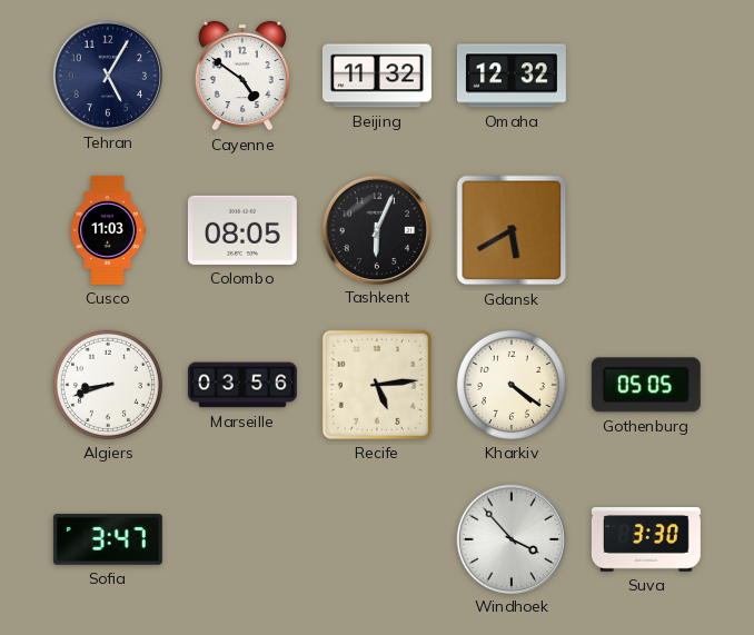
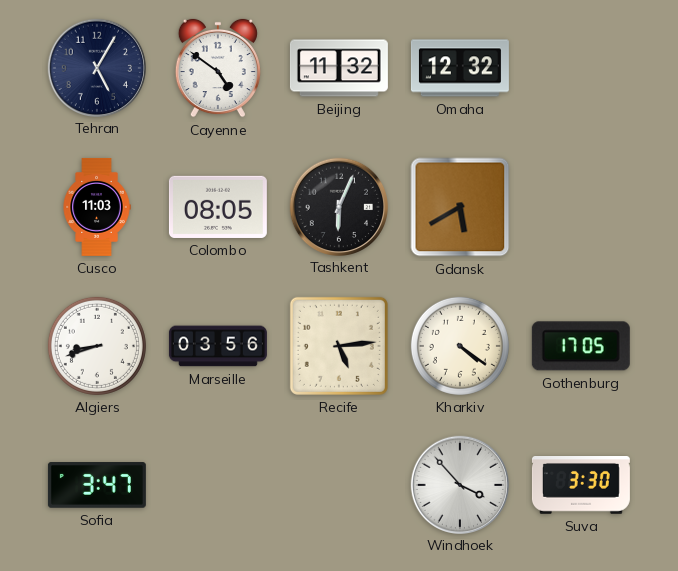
Gothenburg: 05:05 -> 17:05
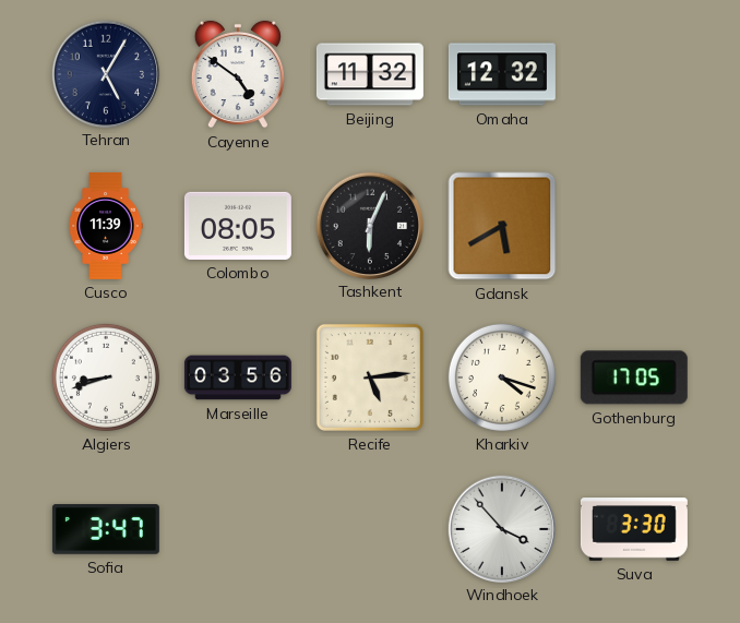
Cusco: 11:03 -> 11:39
Kharkiv: 4:21 -> 4:18
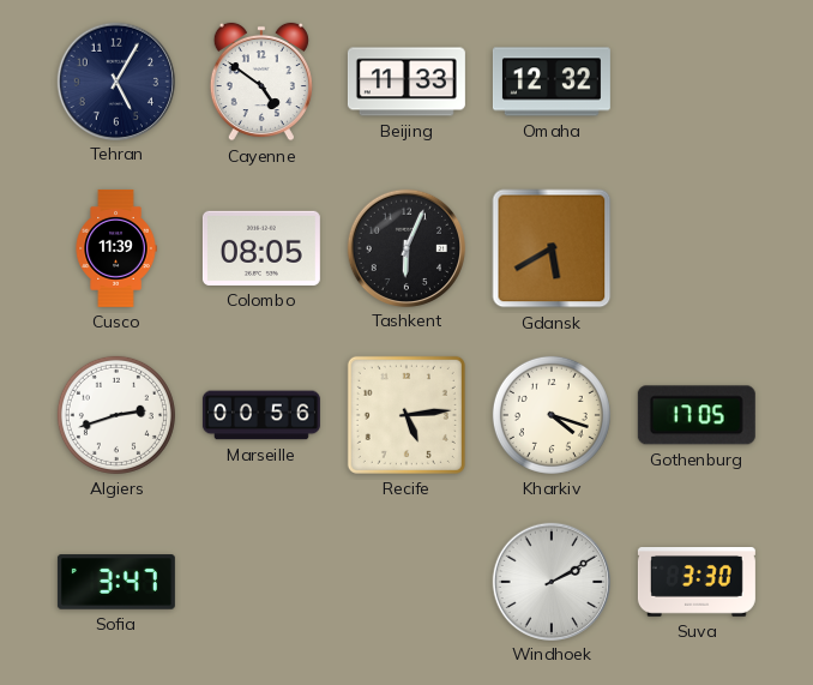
Beijing: 11:32 -> 11:33
Algiers: 8:42 -> 2:42
Marseille: 03:56 -> 00:56
Windhoek: 3:53 -> 2:10
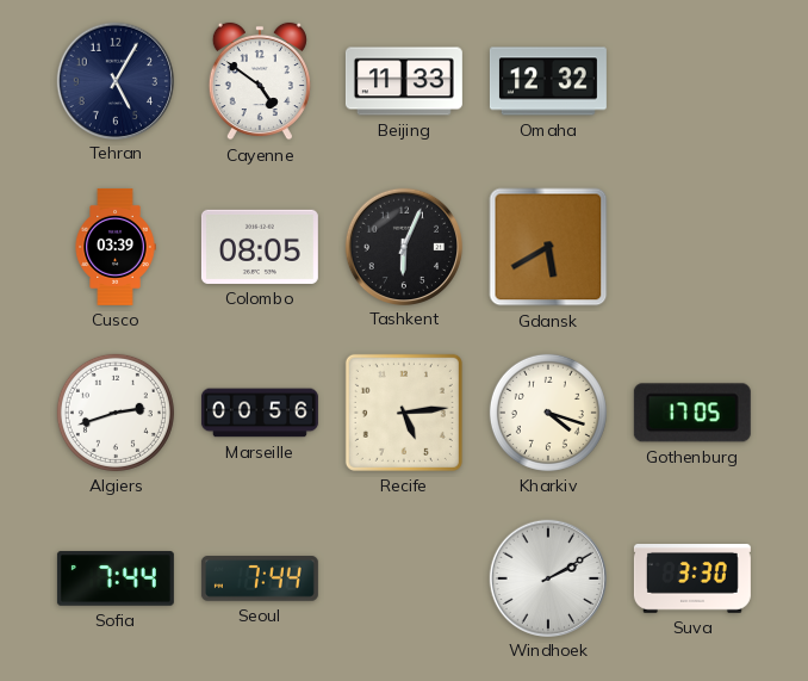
Cusco: 11:39 -> 03:39
Sofia: 3:47 -> 7:44
Seoul: none -> 7:44
